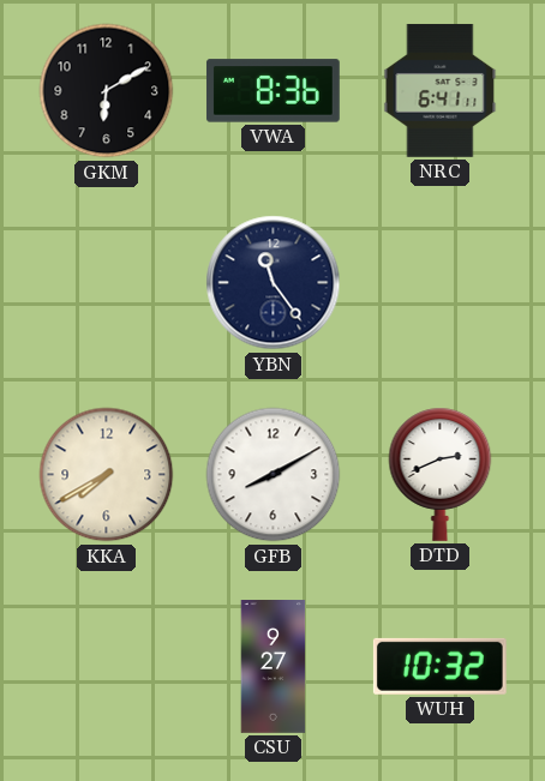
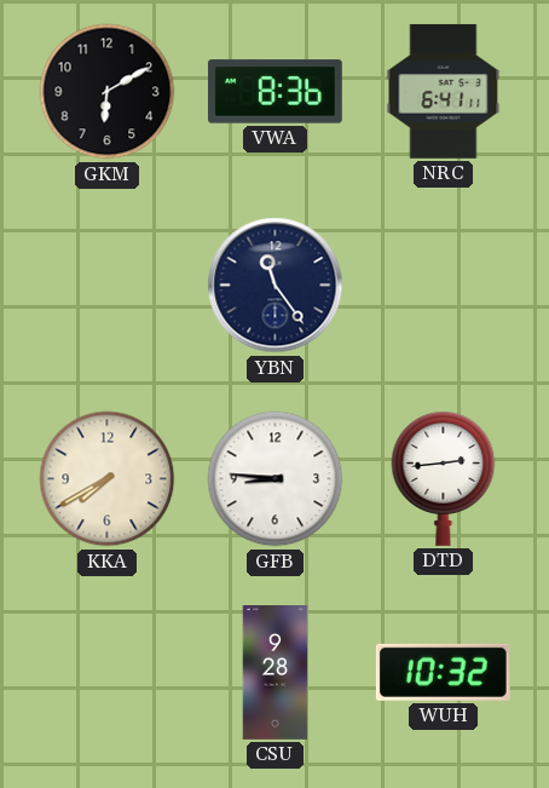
GFB: 8:10 -> 8:46
DTD: 2:41 -> 2:44
CSU: 9:27 -> 9:28
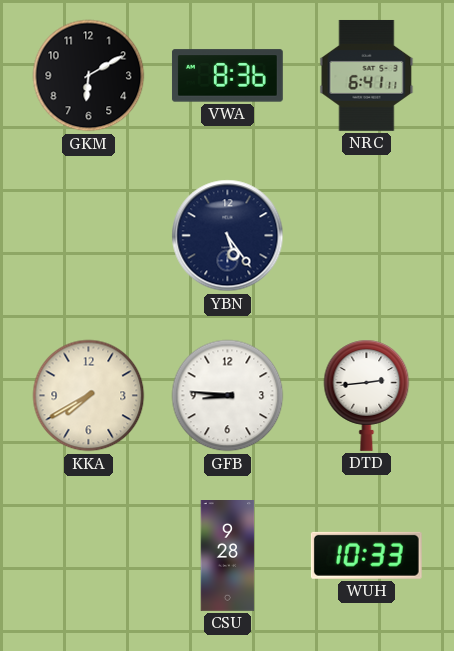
YBN: 11:24 -> 5:24
WUH: 10:32 -> 10:33
